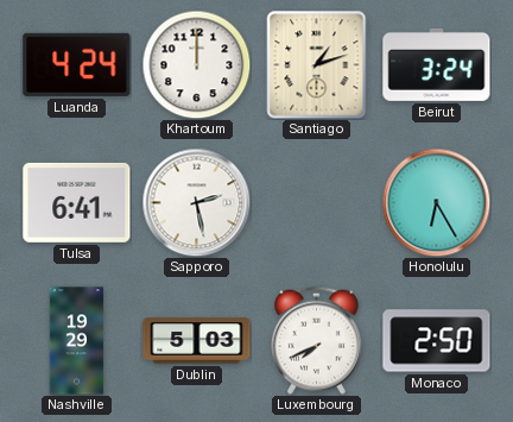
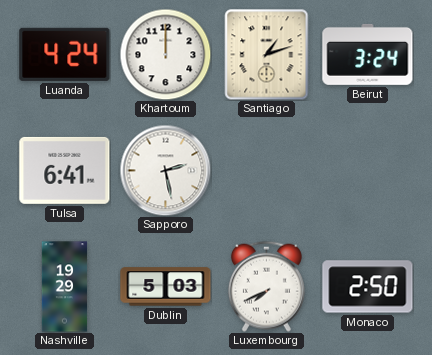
Honolulu: 6:25 -> none
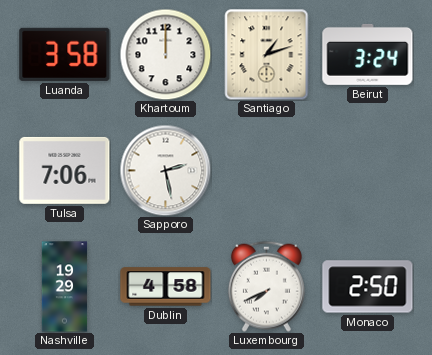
Luanda: 4:24 -> 3:58
Tulsa: 6:41 -> 7:06
Dublin: 5:03 -> 4:58
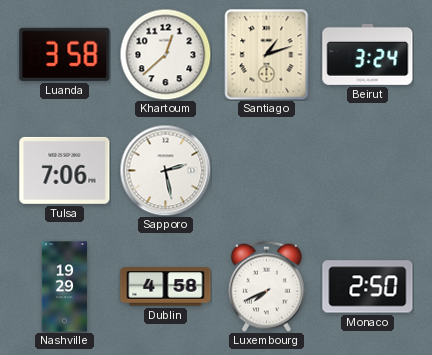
Khartoum: 12:00 -> 12:38
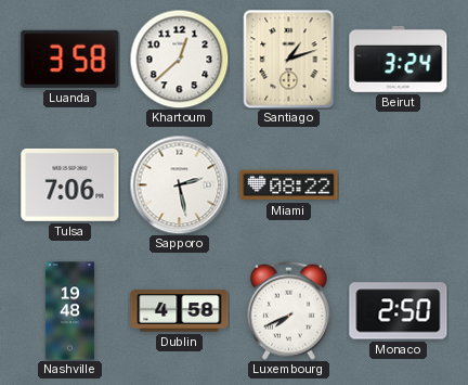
Miami: none -> 08:22
Nashville: 19:29 -> 19:48
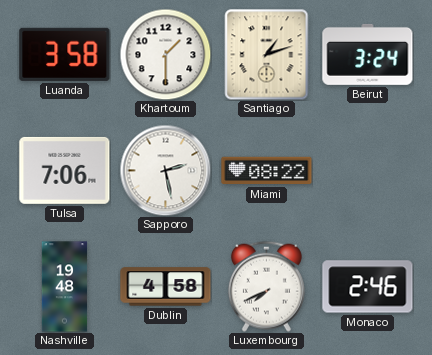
Khartoum: 12:38 -> 1:30
Monaco: 2:50 -> 2:46
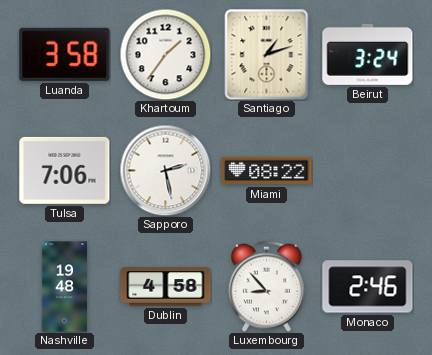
Khartoum: 1:30 -> 1:36
Luxembourg: 7:41 -> 8:53
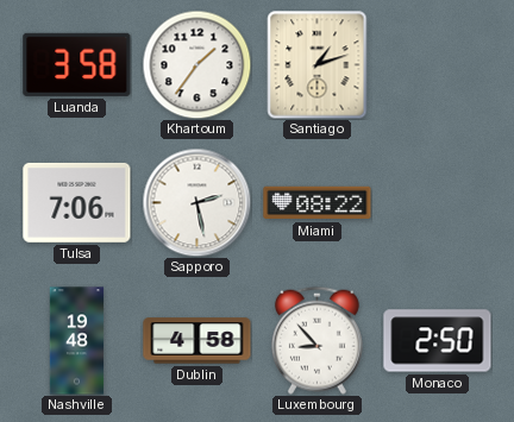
Beirut: 3:24 -> none
Monaco: 2:46 -> 2:50
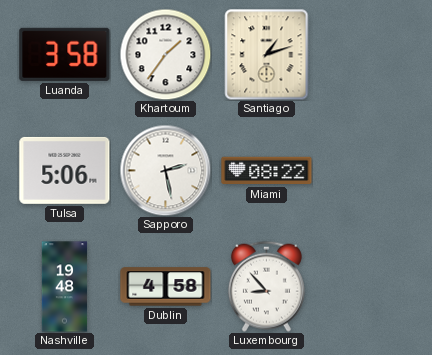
Tulsa: 7:06 -> 5:06
Monaco: 2:50 -> none
